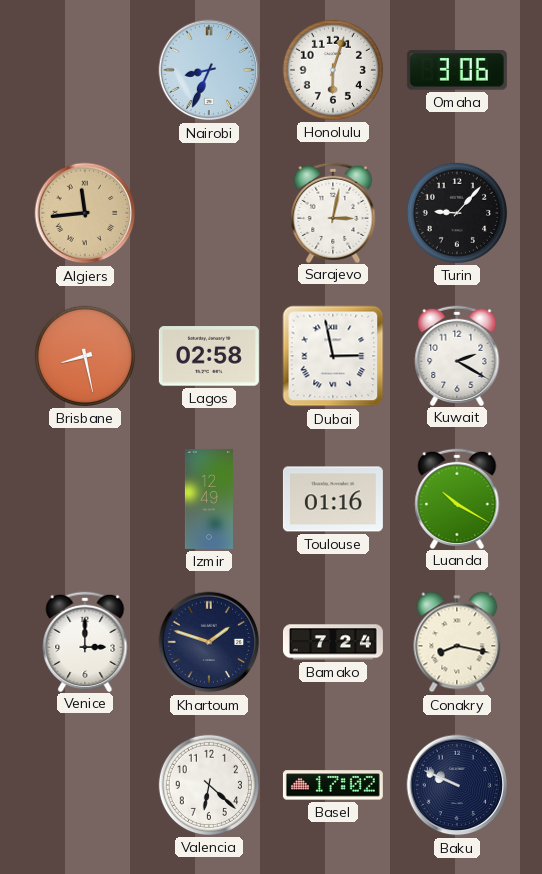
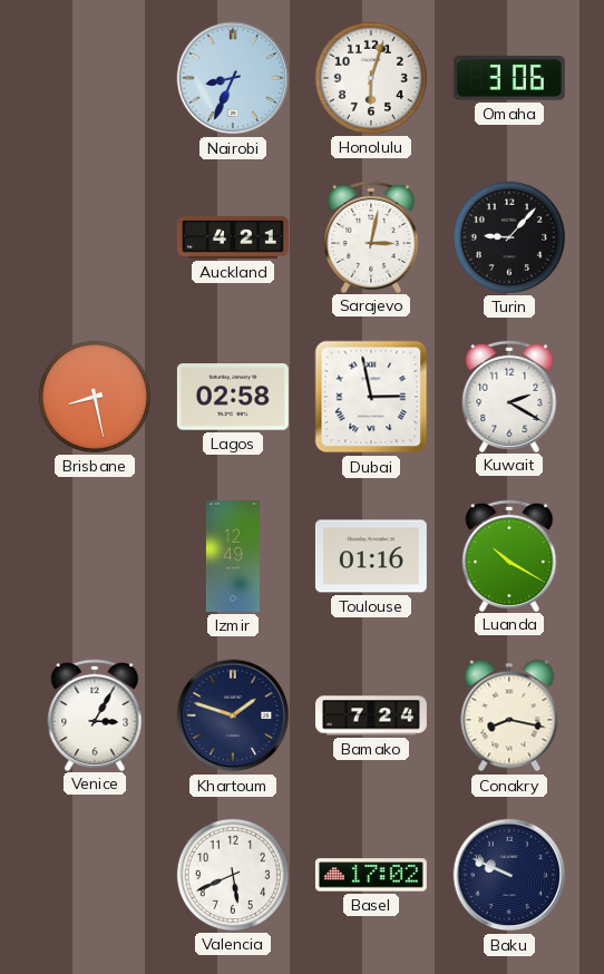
Algiers: 11:44 -> none
Auckland: none -> 4:21
Venice: 3:00 -> 3:05
Valencia: 6:22 -> 5:41
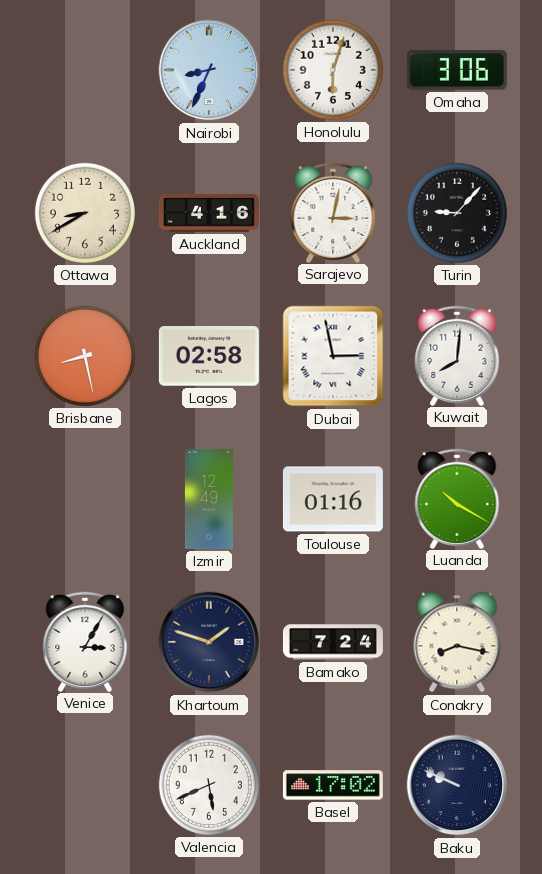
Ottawa: none -> 8:40
Auckland: 4:21 -> 4:16
Kuwait: 2:20 -> 8:01
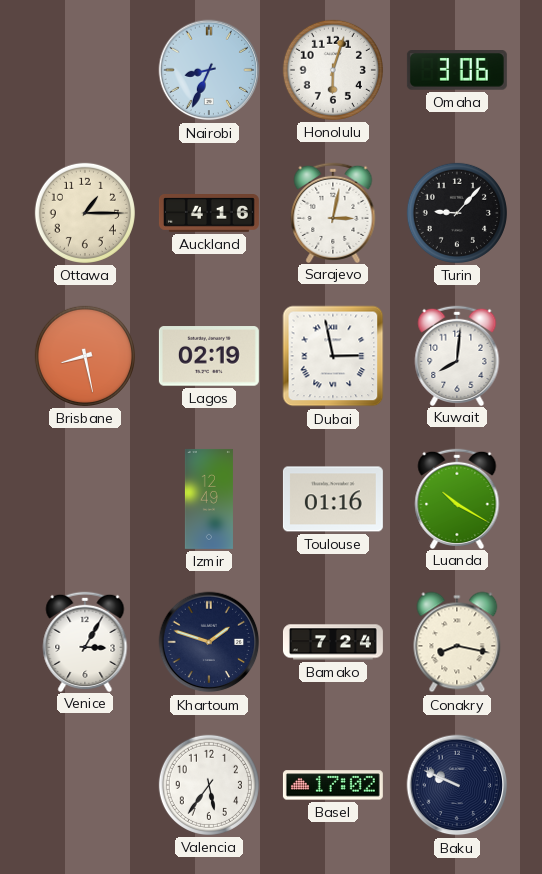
Ottawa: 8:40 -> 1:15
Lagos: 02:58 -> 02:19
Valencia: 5:41 -> 5:36
